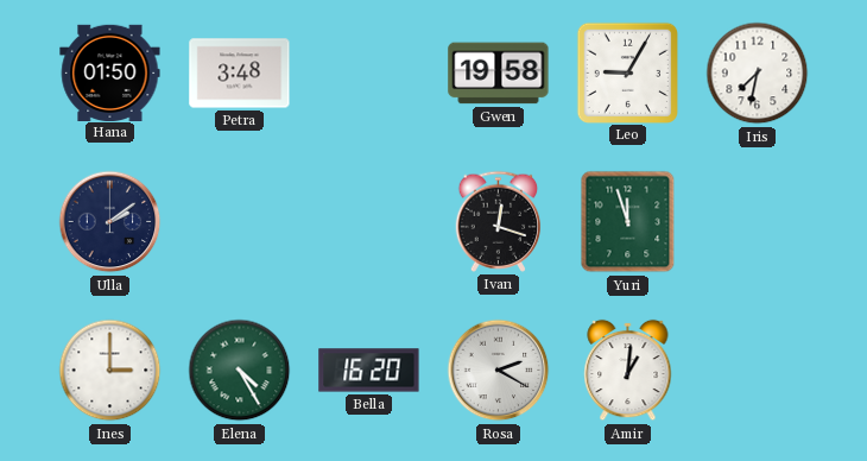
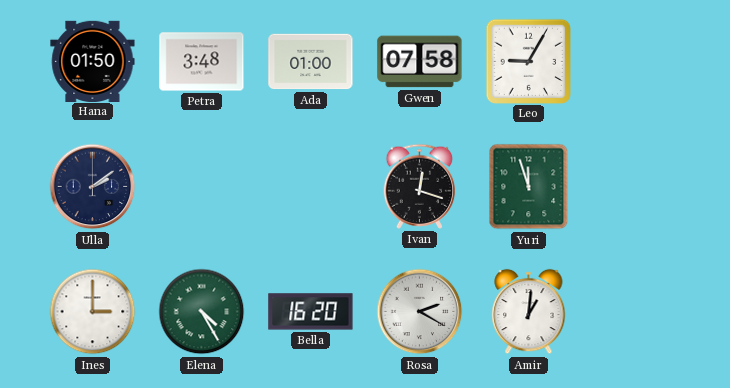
Ada: none -> 01:00
Gwen: 19:58 -> 07:58
Iris: 7:32 -> none
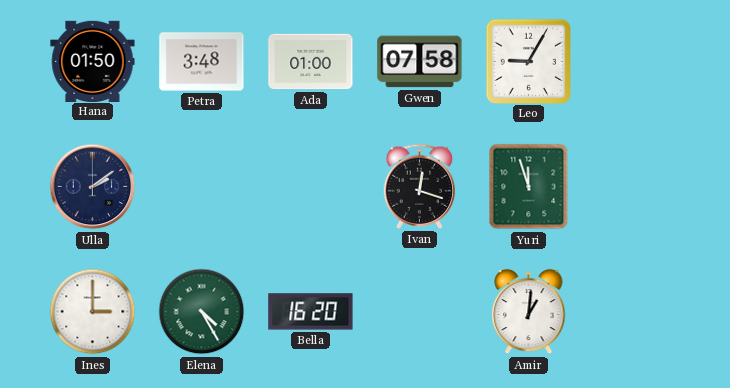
Rosa: 2:20 -> none
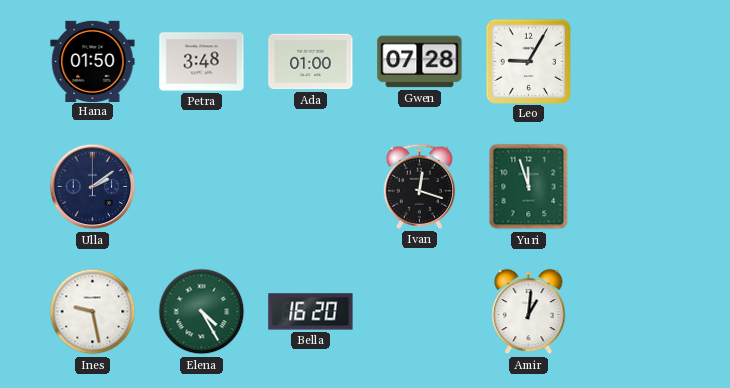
Gwen: 07:58 -> 07:28
Ines: 3:00 -> 9:28
